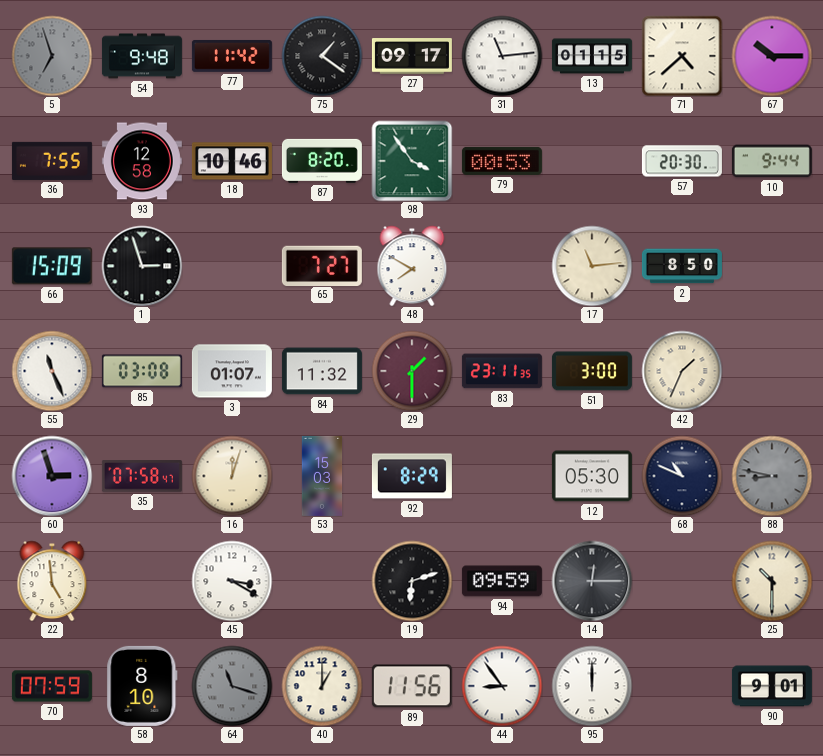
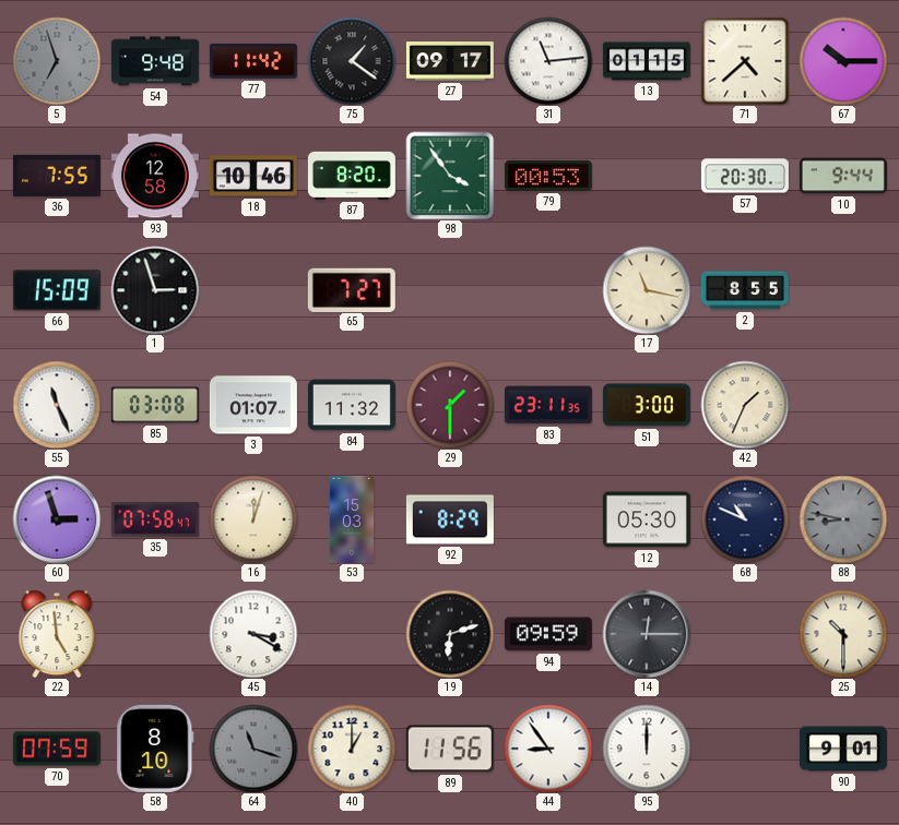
48: 7:50 -> none
17: 11:14 -> 11:17
2: 8:50 -> 8:55
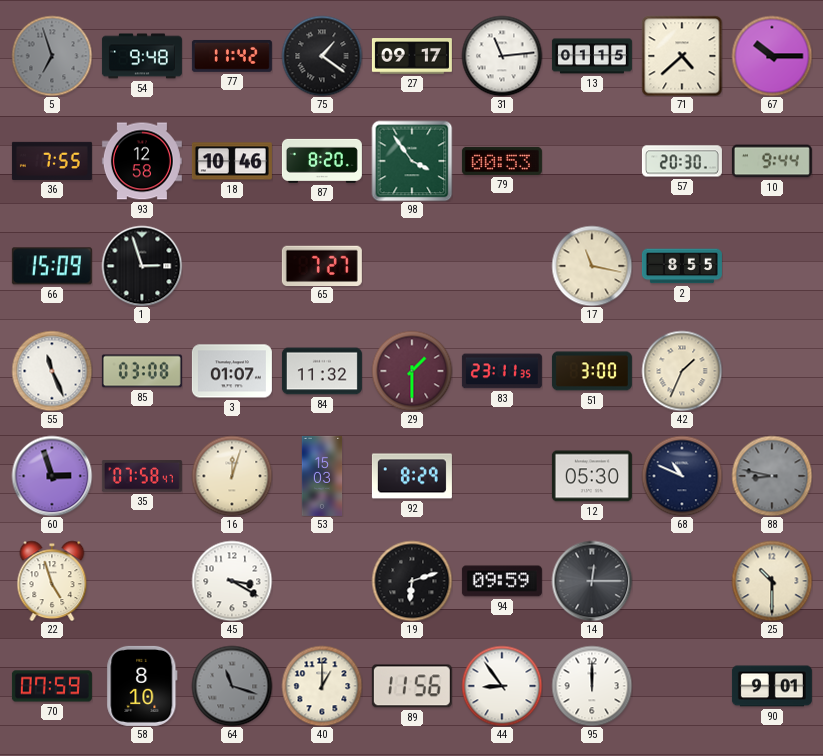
22: 4:59 -> 4:57
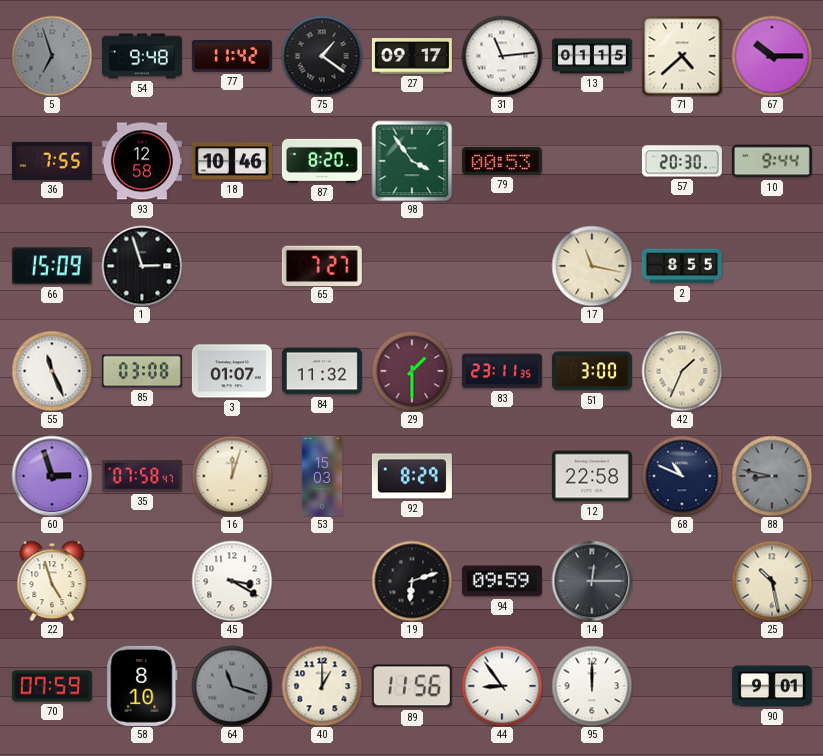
12: 05:30 -> 22:58
25: 10:30 -> 10:28
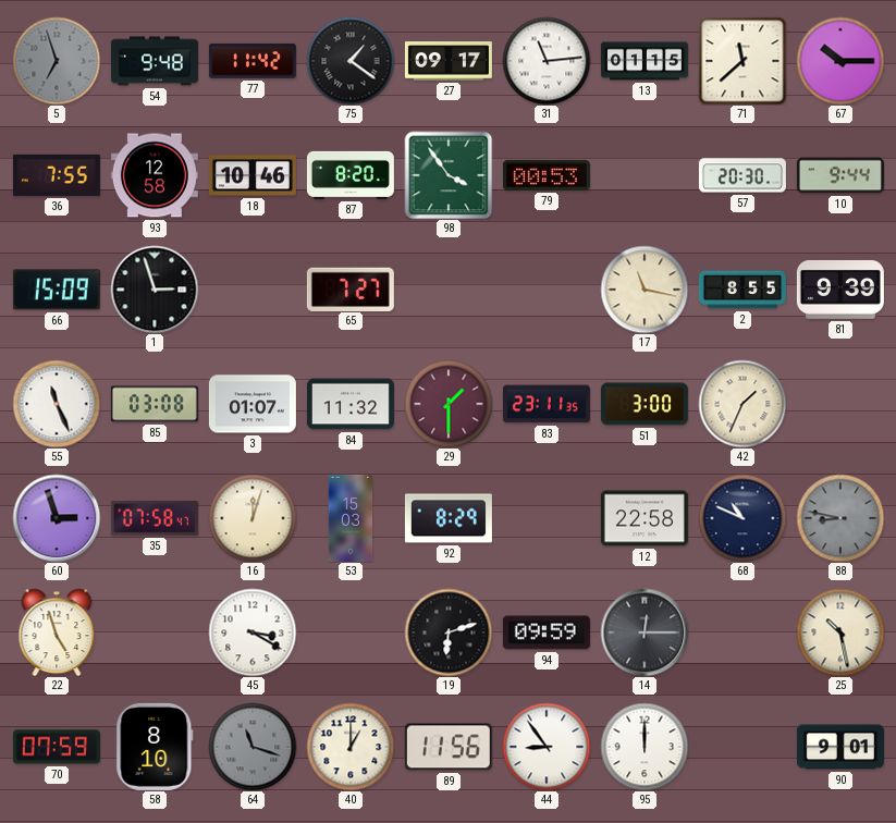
71: 4:38 -> 11:38
81: none -> 9:39
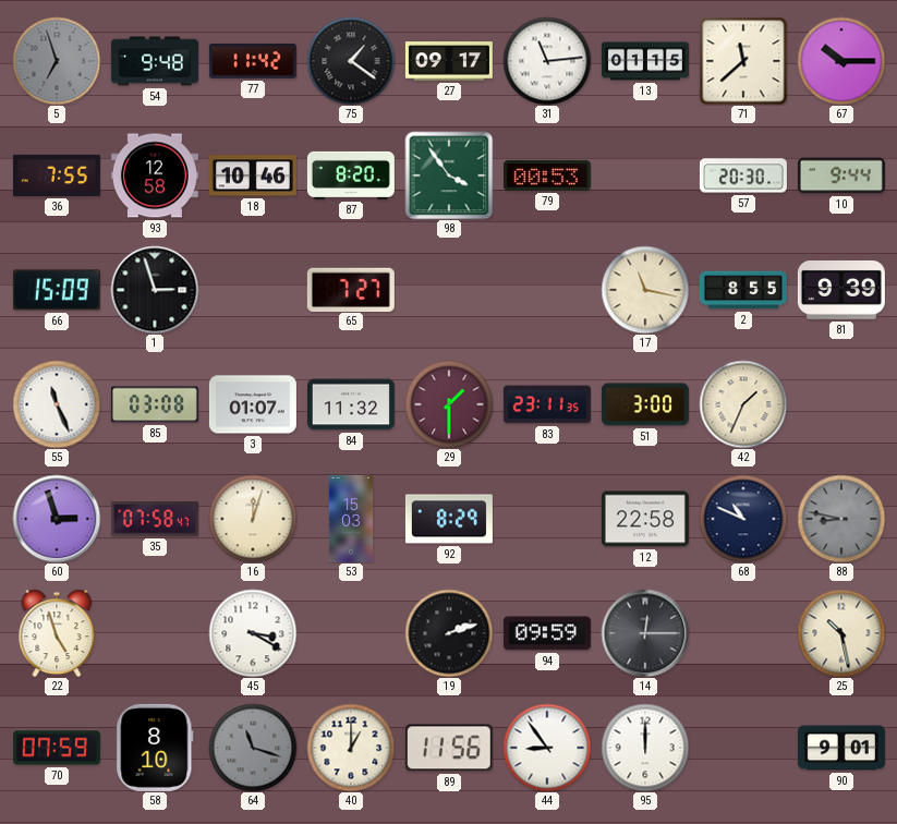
19: 6:12 -> 2:12
